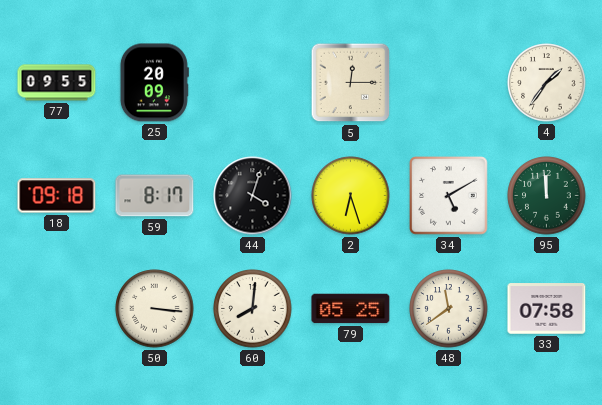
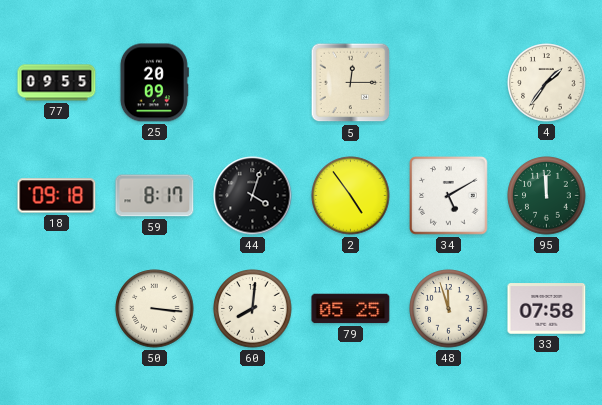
2: 6:27 -> 4:54
48: 11:39 -> 11:57
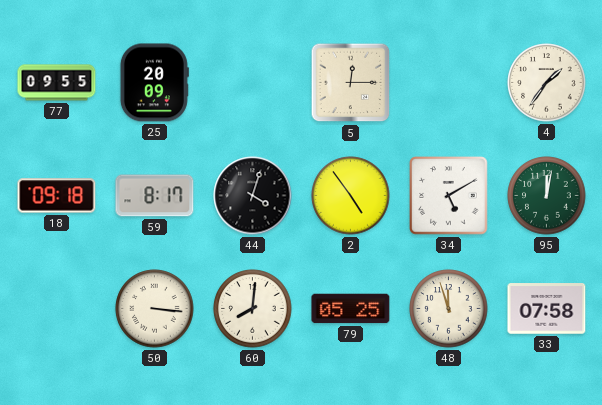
95: 11:59 -> 12:02
